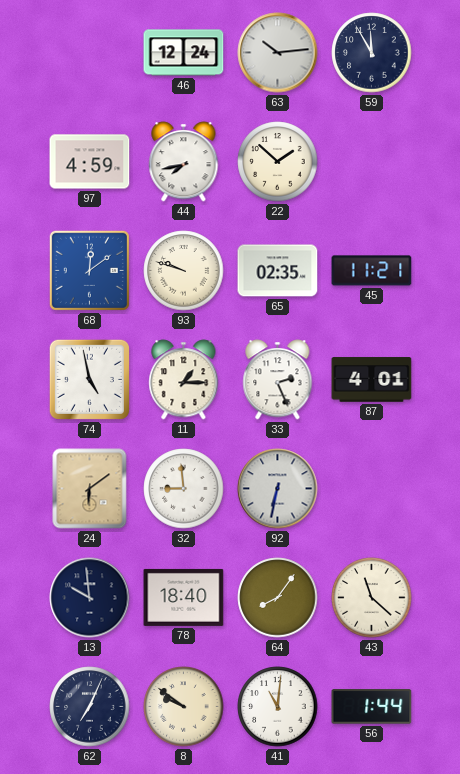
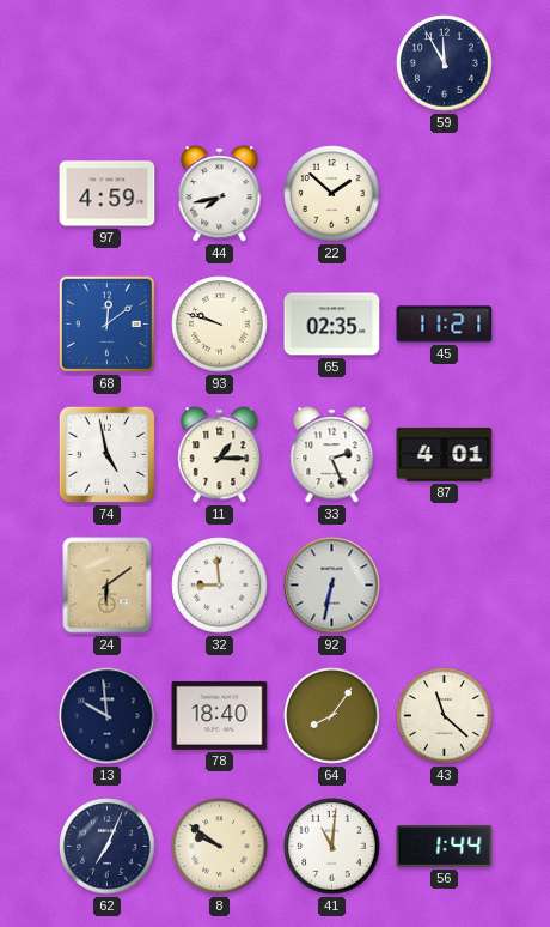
46: 12:24 -> none
63: 10:14 -> none
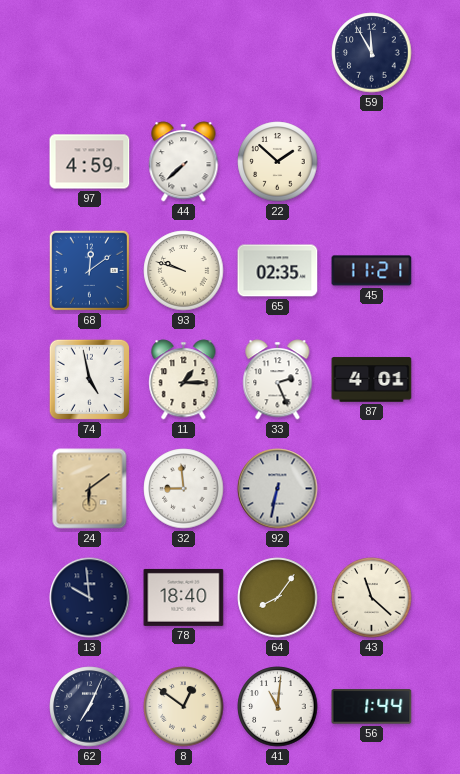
44: 7:43 -> 7:38
8: 9:51 -> 12:51
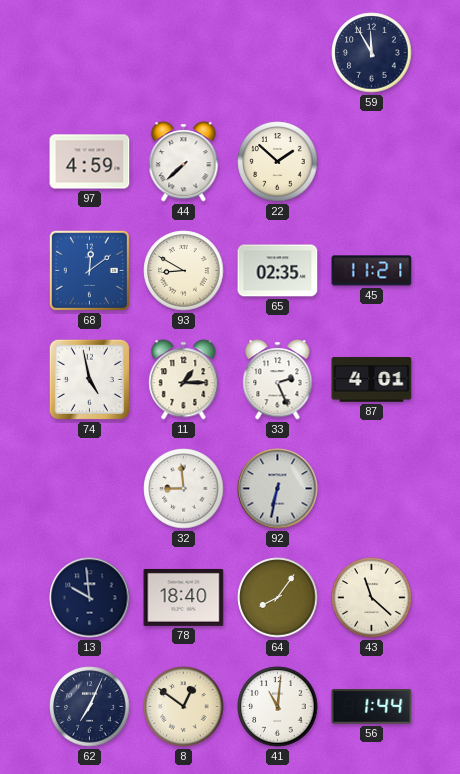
93: 9:48 -> 8:50
24: 6:09 -> none
